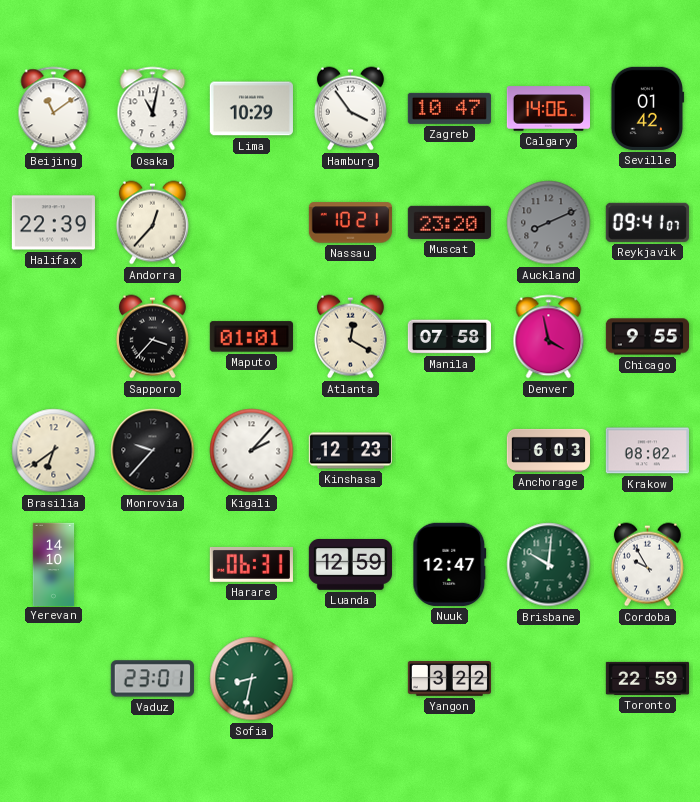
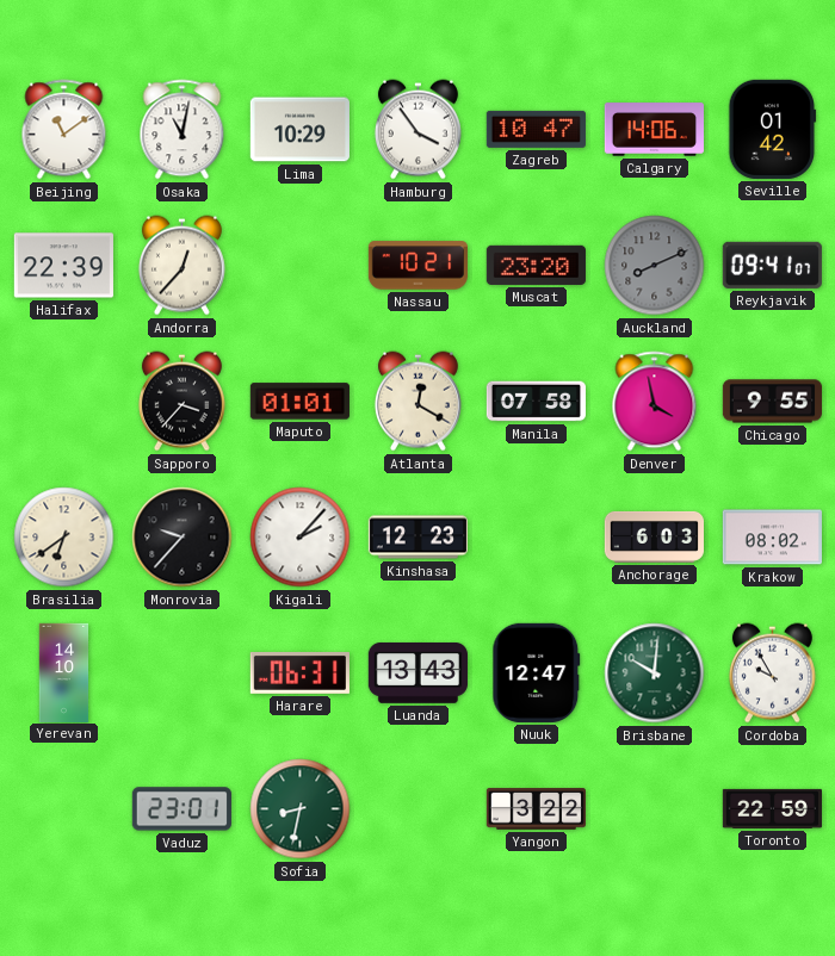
Luanda: 12:59 -> 13:43
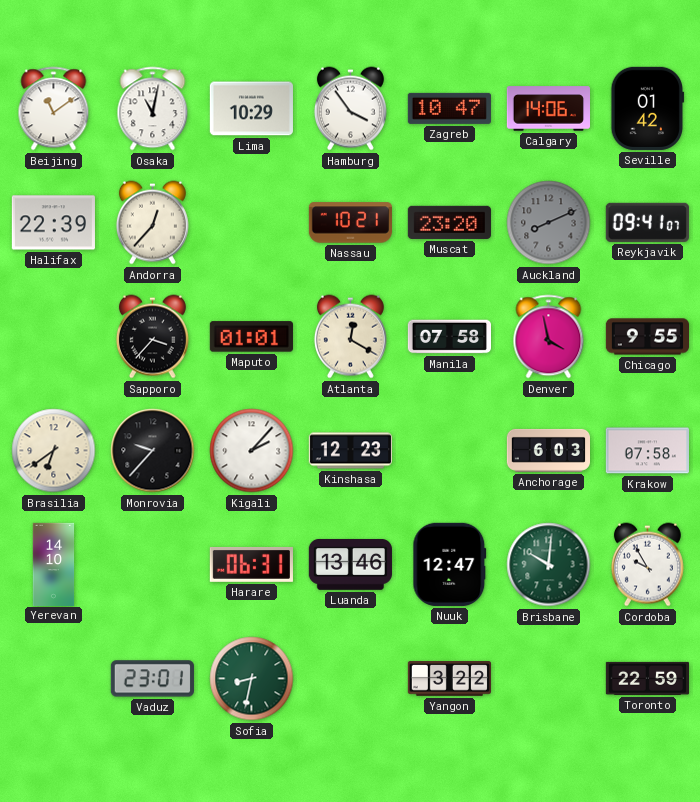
Krakow: 08:02 -> 07:58
Luanda: 13:43 -> 13:46
